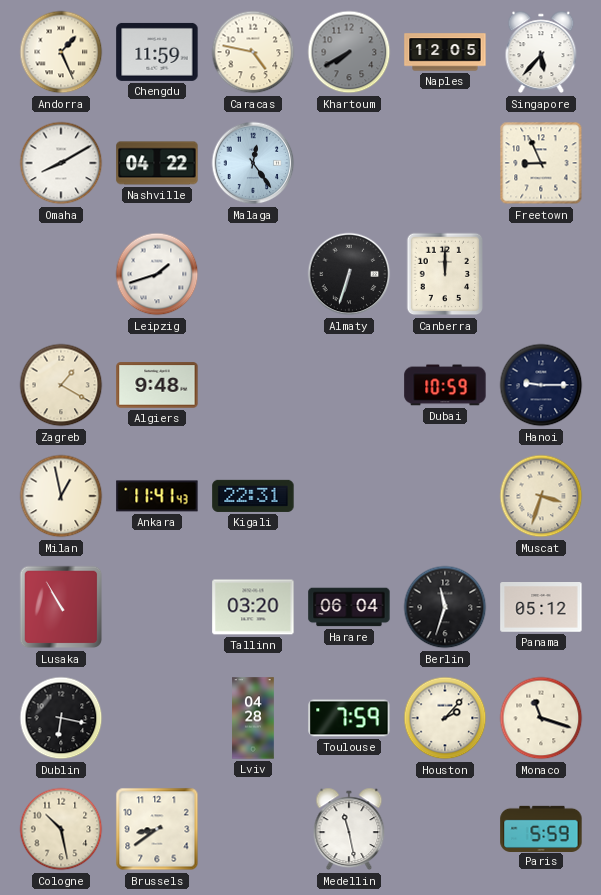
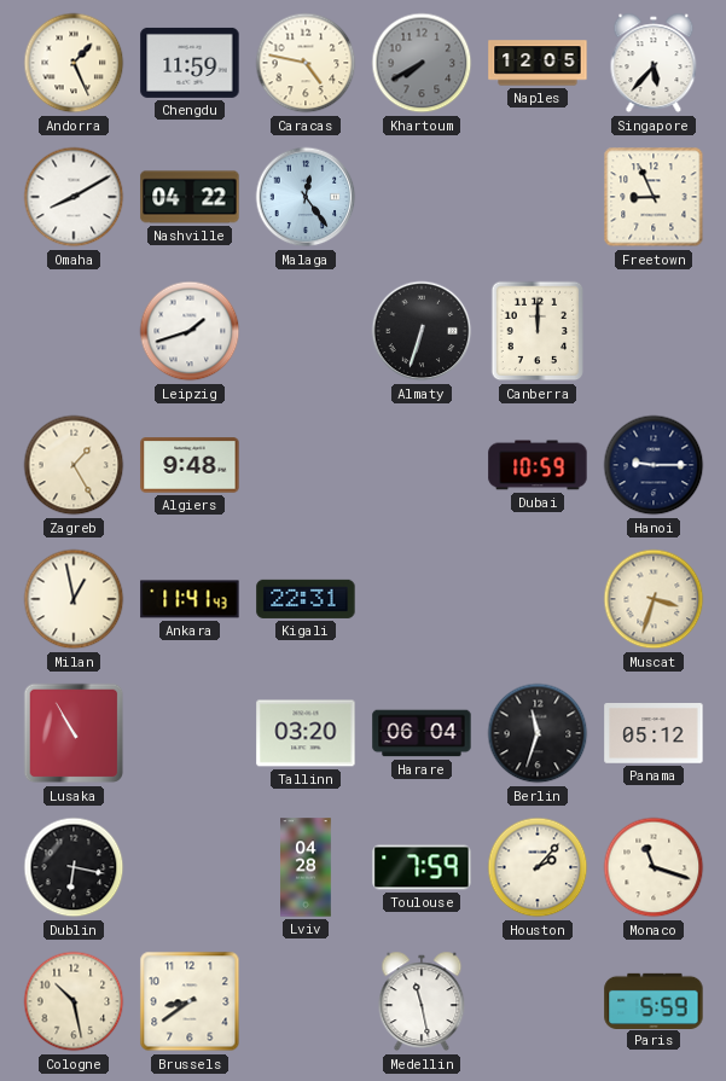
Zagreb: 1:20 -> 1:25
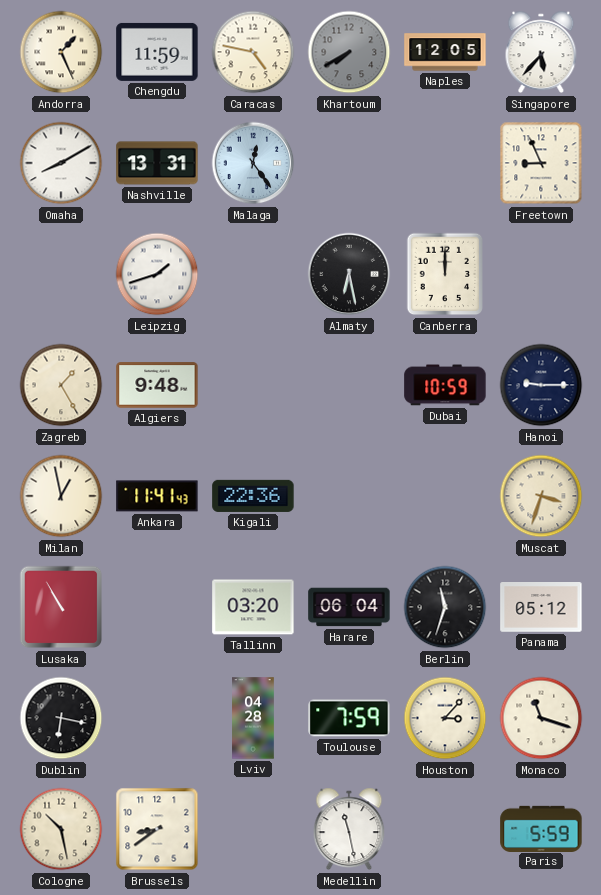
Nashville: 04:22 -> 13:31
Almaty: 6:33 -> 6:28
Kigali: 22:31 -> 22:36
Houston: 2:07 -> 3:07
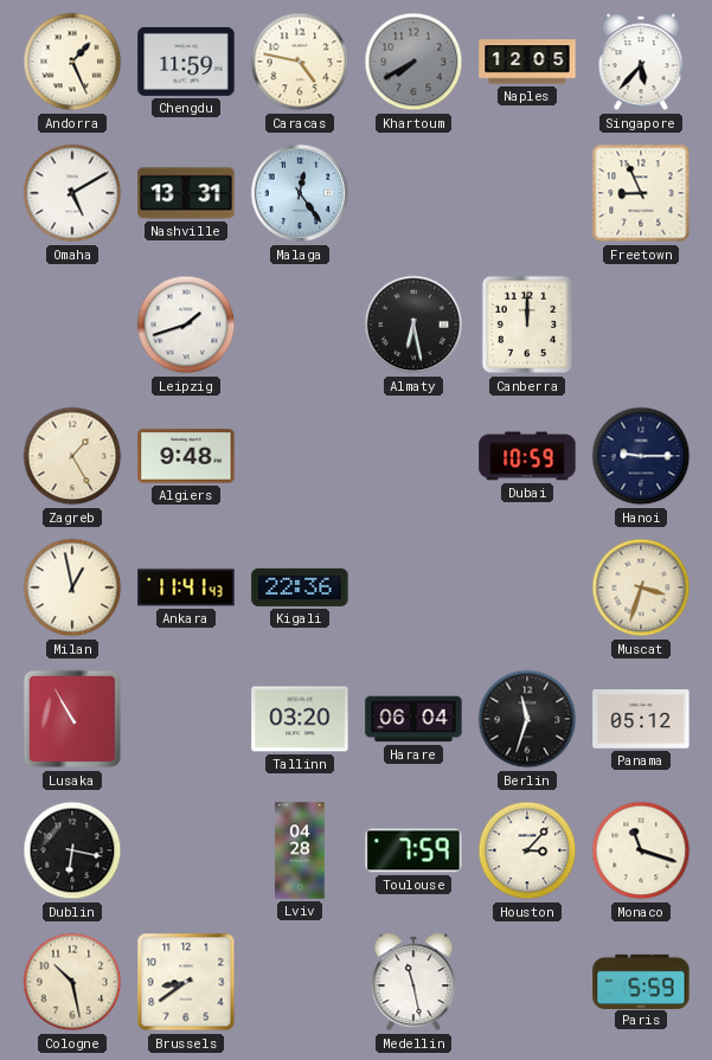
Omaha: 8:10 -> 5:10
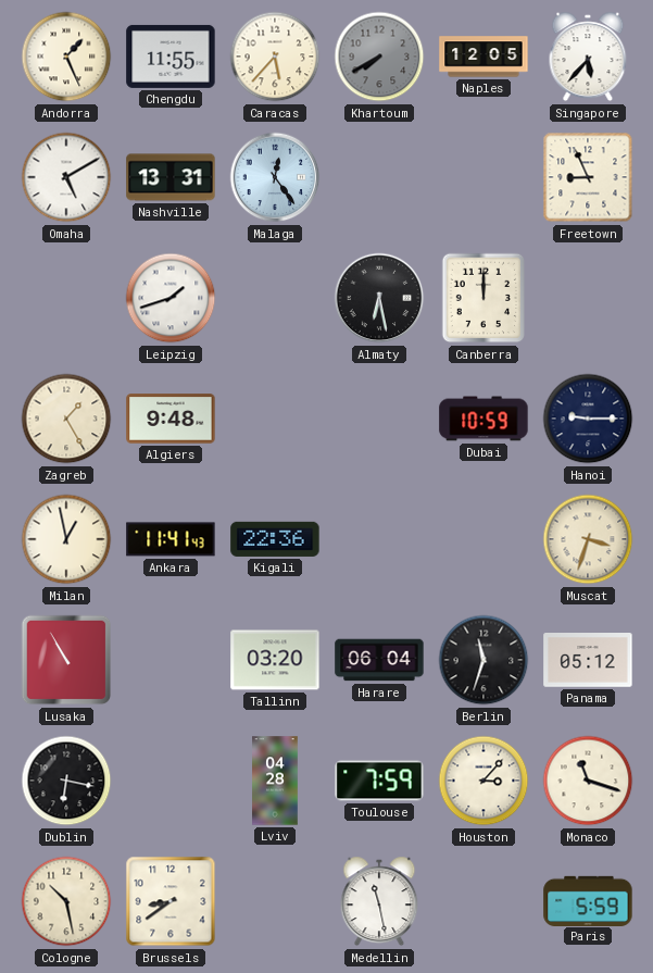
Chengdu: 11:59 -> 11:55
Caracas: 4:47 -> 5:37
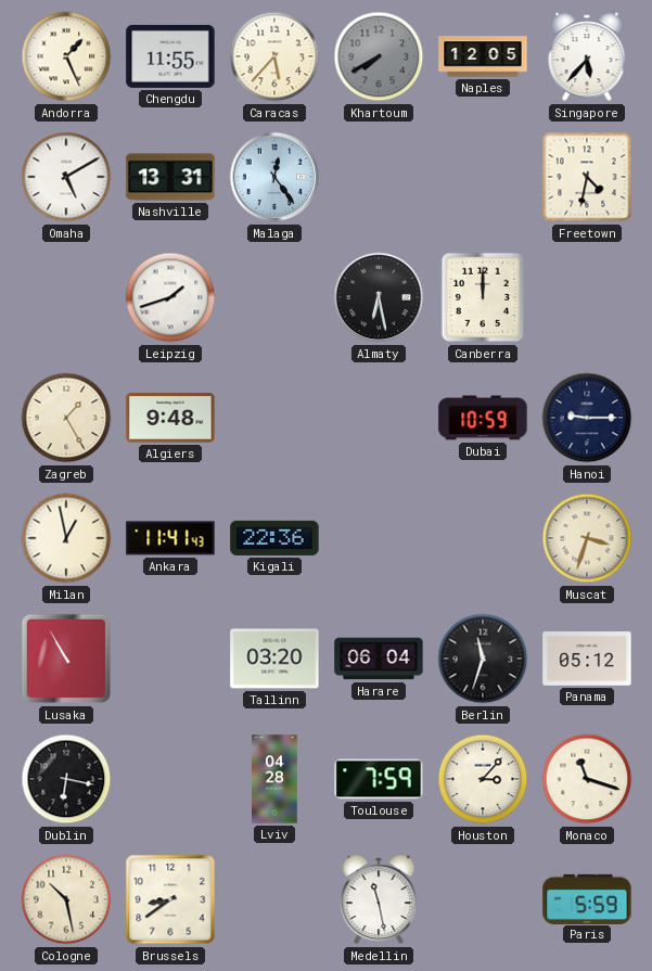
Freetown: 8:56 -> 4:32
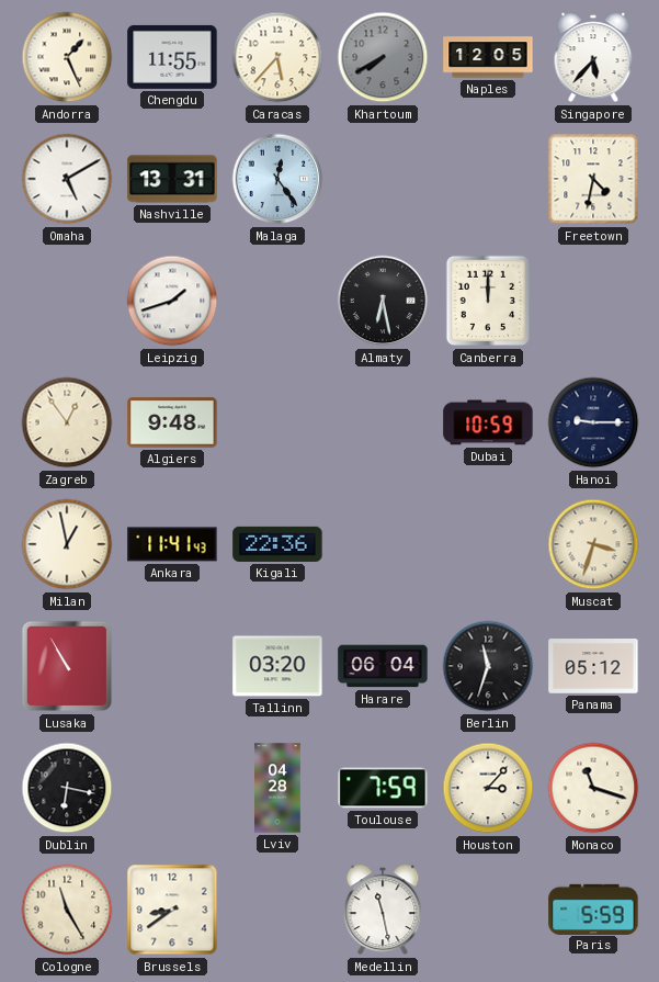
Zagreb: 1:25 -> 12:54
Cologne: 10:28 -> 11:25
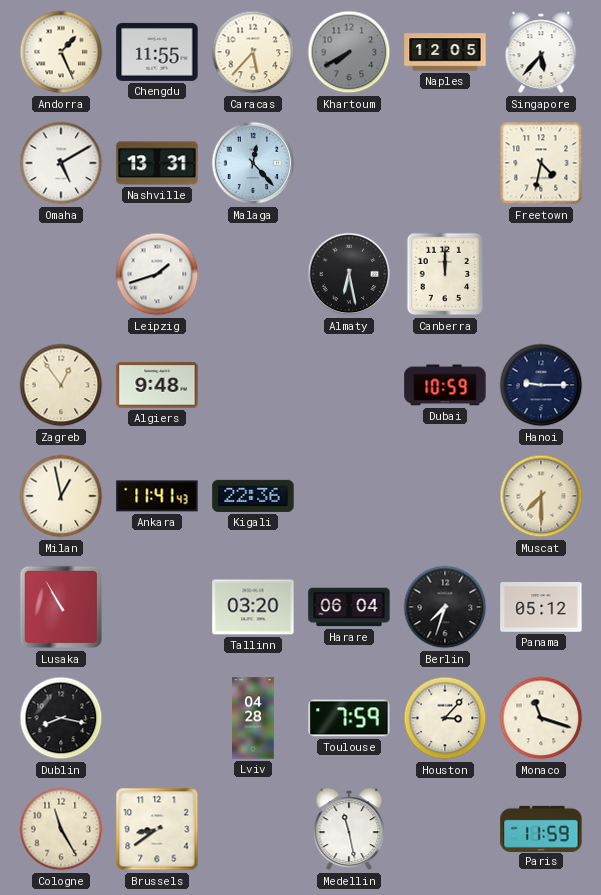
Malaga: 12:24 -> 12:23
Muscat: 3:33 -> 7:30
Berlin: 11:33 -> 7:33
Dublin: 6:17 -> 8:17
Paris: 5:59 -> 11:59
